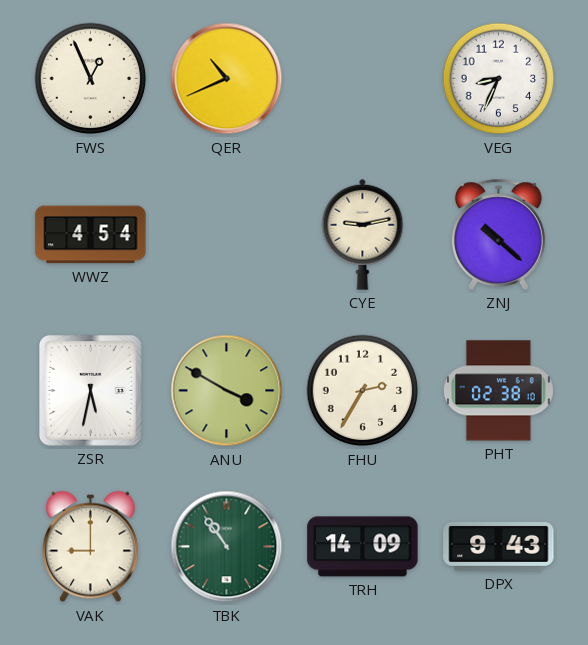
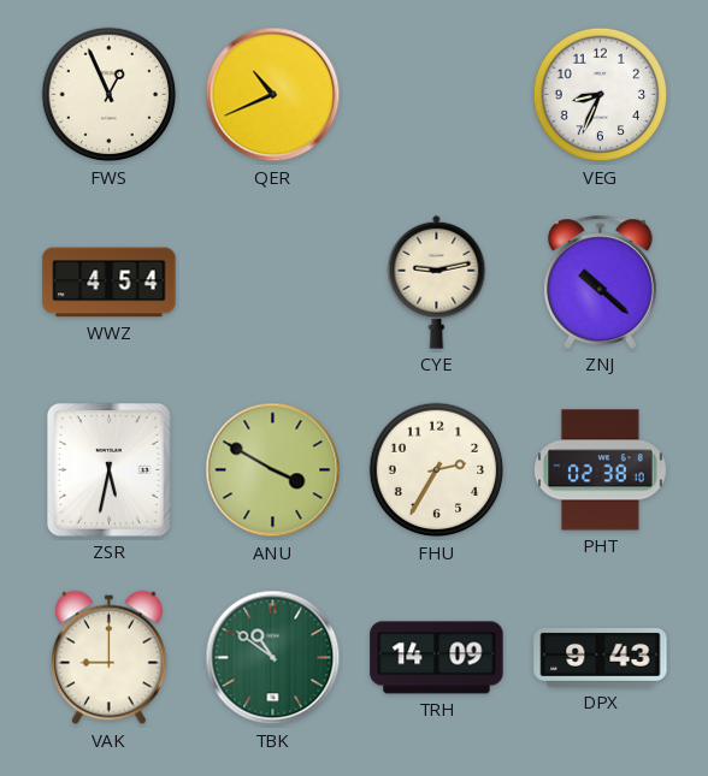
TBK: 10:54 -> 10:51
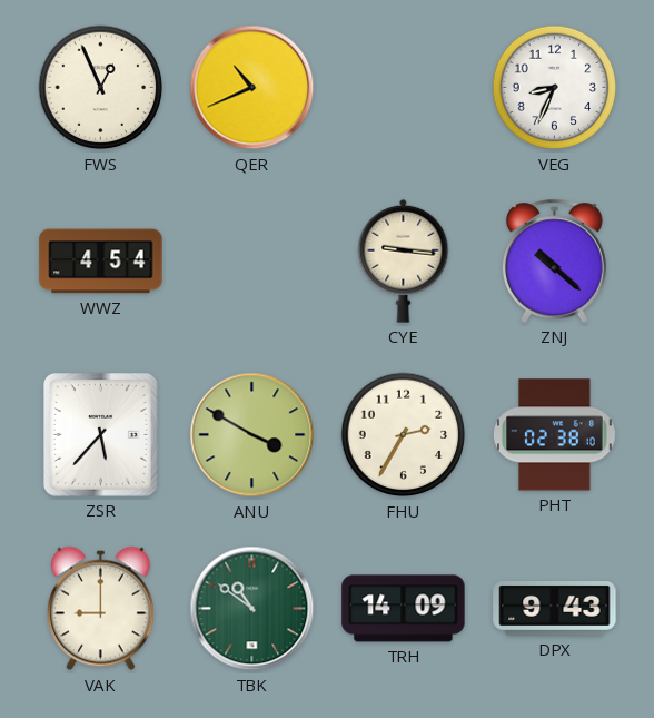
CYE: 9:13 -> 9:16
ZSR: 5:32 -> 5:37
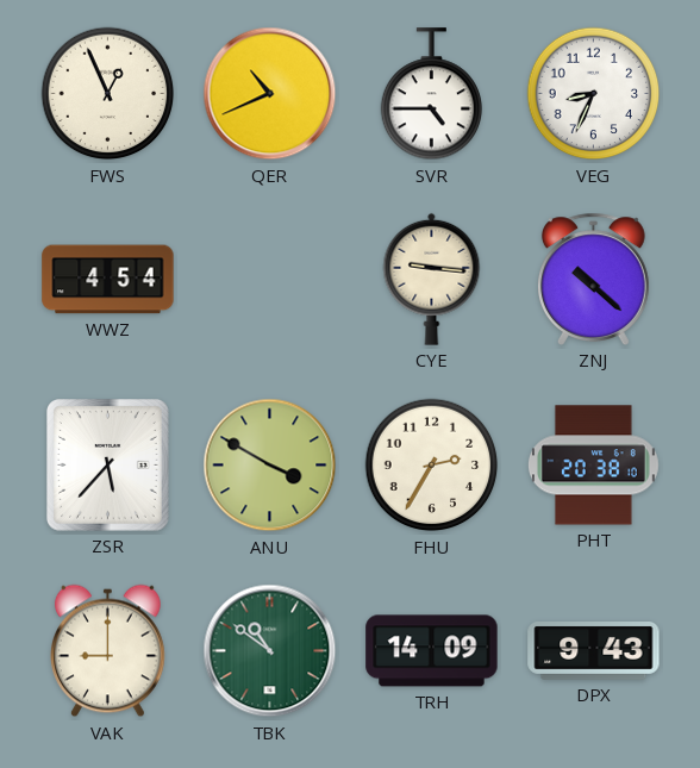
SVR: none -> 4:45
PHT: 02:38 -> 20:38
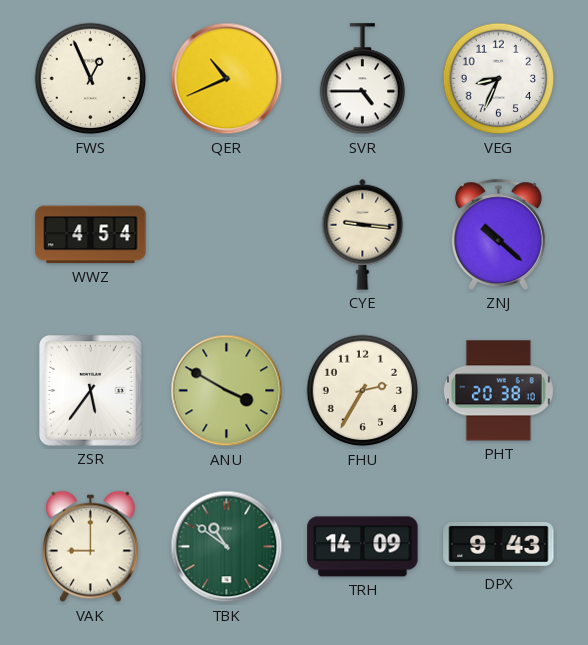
ZSR: 5:37 -> 5:36
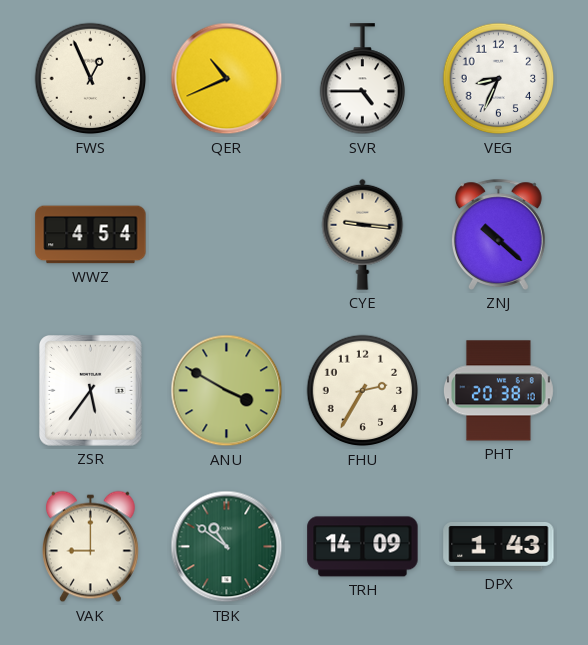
DPX: 9:43 -> 1:43
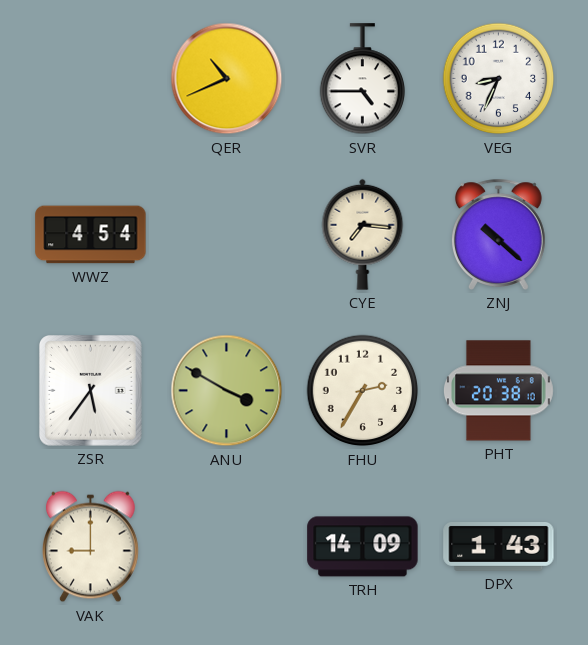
FWS: 12:56 -> none
CYE: 9:16 -> 7:16
TBK: 10:51 -> none
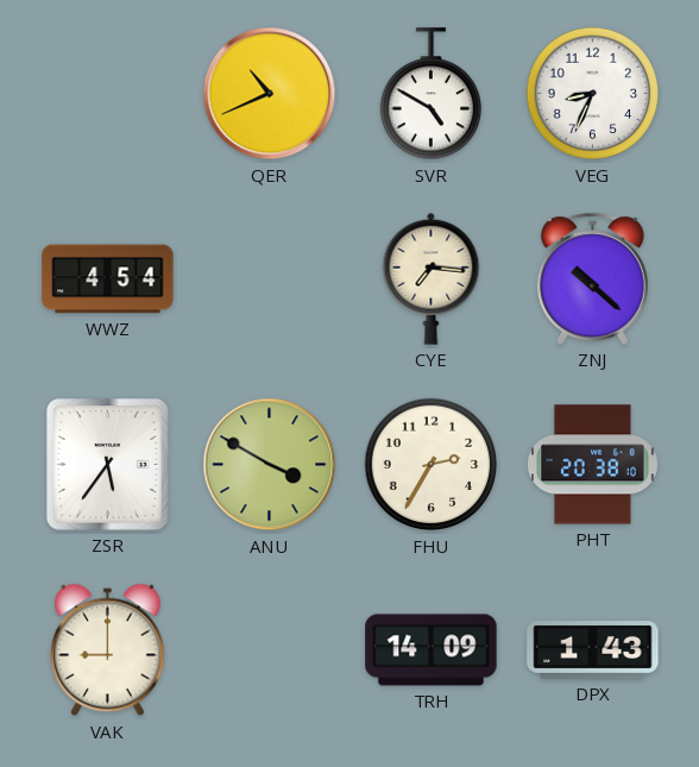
SVR: 4:45 -> 4:50
